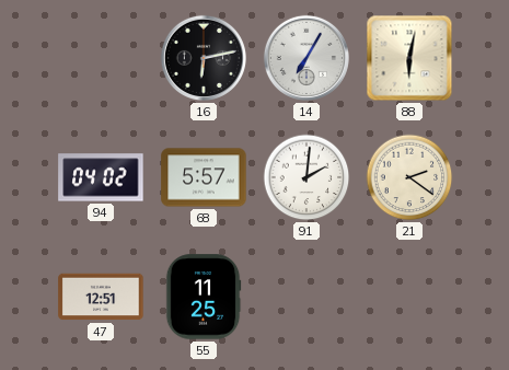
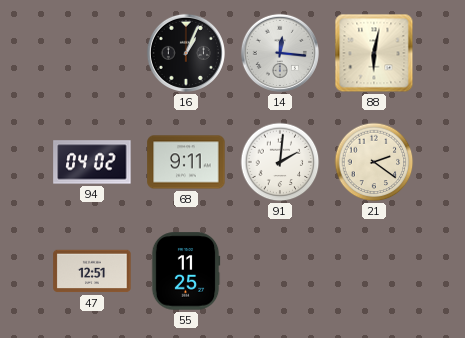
16: 6:13 -> 1:04
14: 7:05 -> 12:16
68: 5:57 -> 9:11
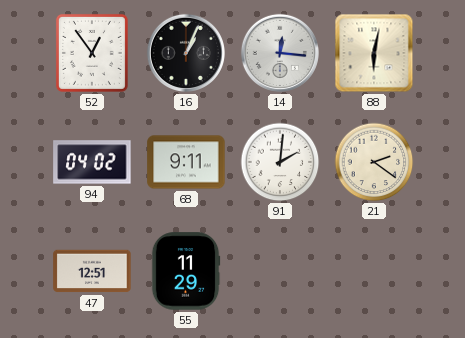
52: none -> 12:54
55: 11:25 -> 11:29
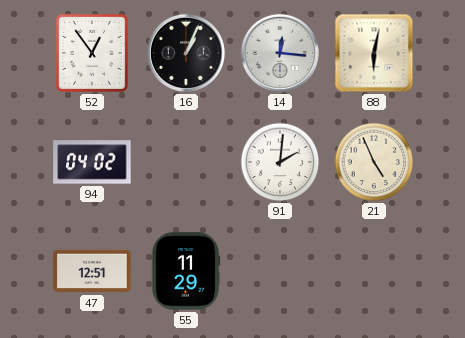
68: 9:11 -> none
21: 2:21 -> 4:56
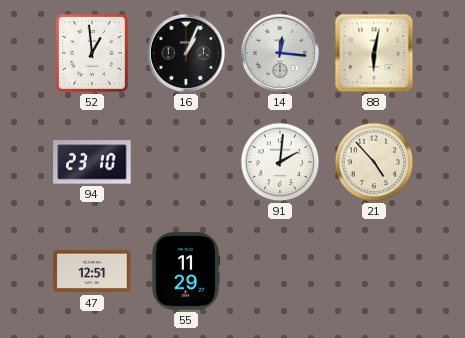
52: 12:54 -> 12:59
94: 04:02 -> 23:10
21: 4:56 -> 4:53
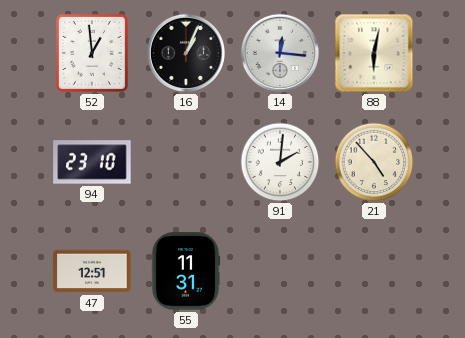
55: 11:29 -> 11:31
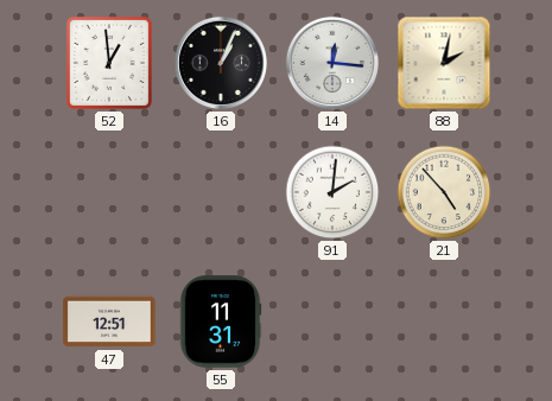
88: 6:02 -> 2:02
94: 23:10 -> none
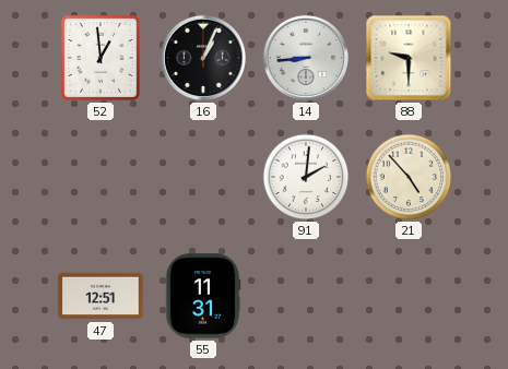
14: 12:16 -> 8:44
88: 2:02 -> 9:30
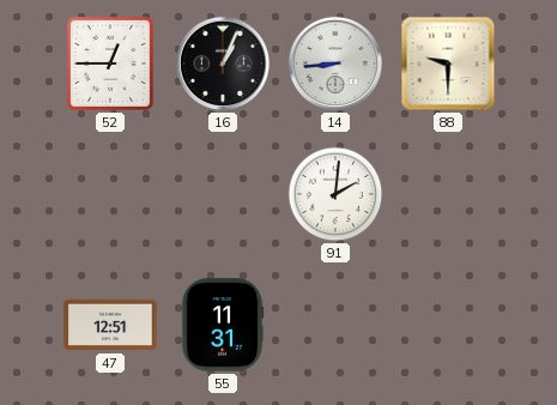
52: 12:59 -> 12:45
21: 4:53 -> none
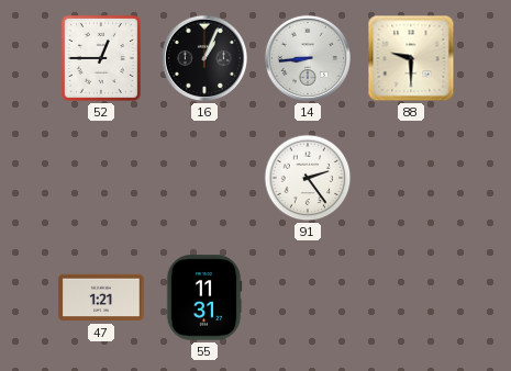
91: 2:01 -> 2:24
47: 12:51 -> 1:21
